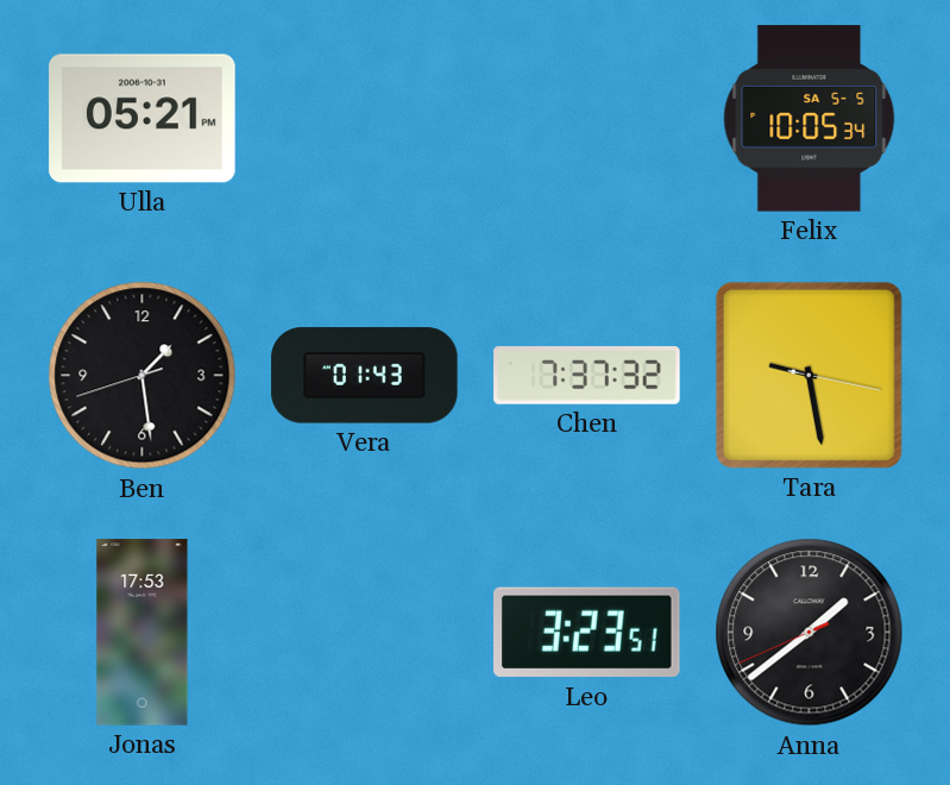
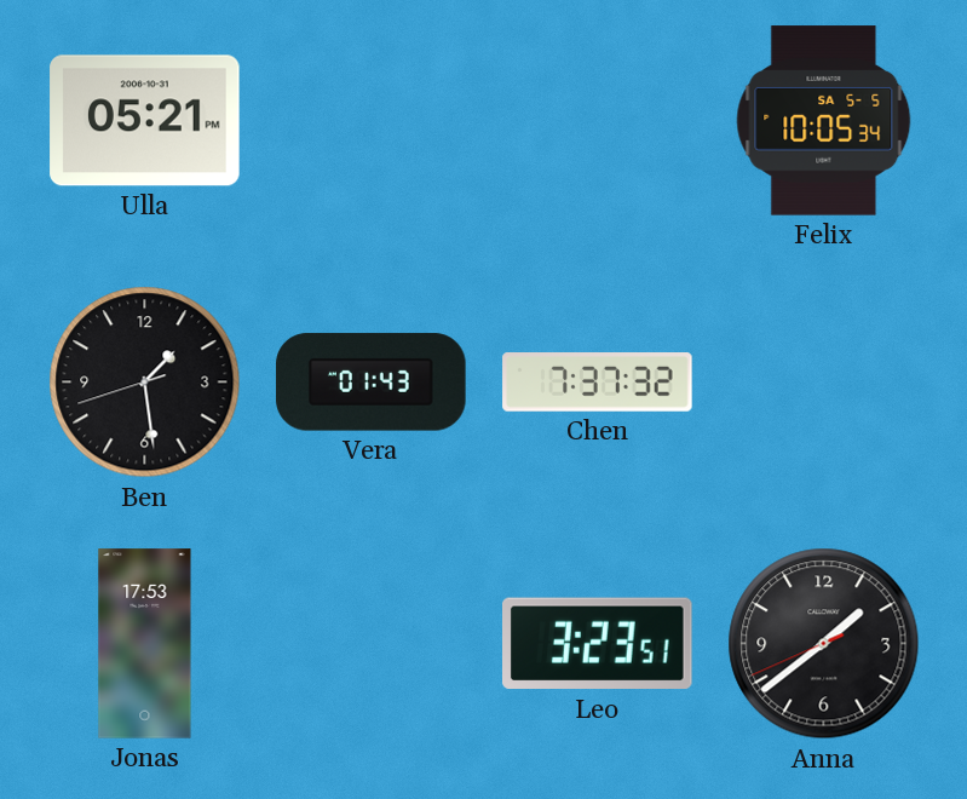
Tara: 9:28 -> none
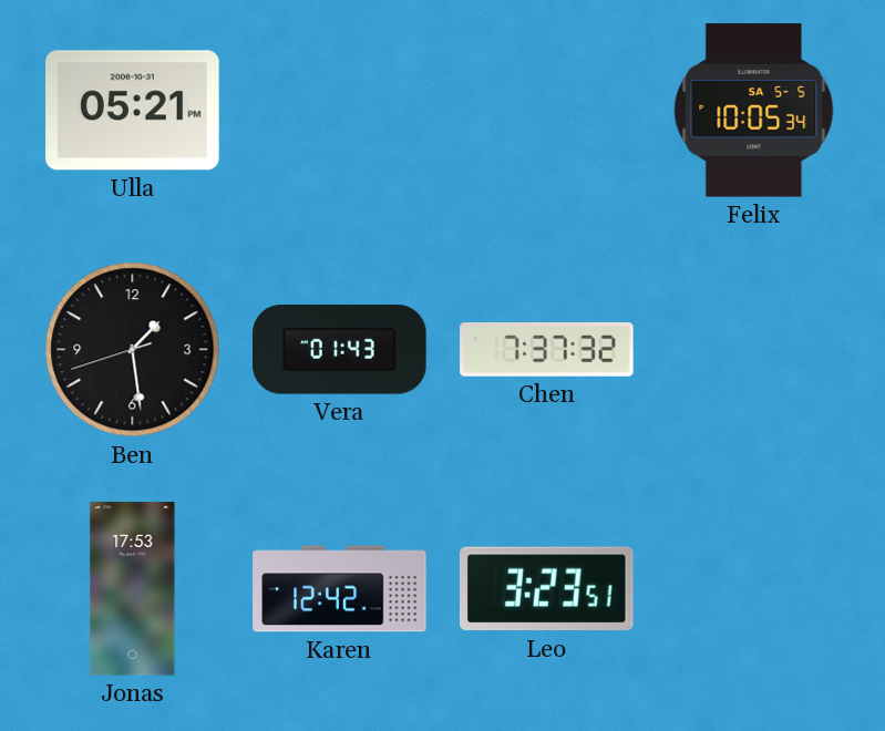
Karen: none -> 12:42
Anna: 1:38 -> none
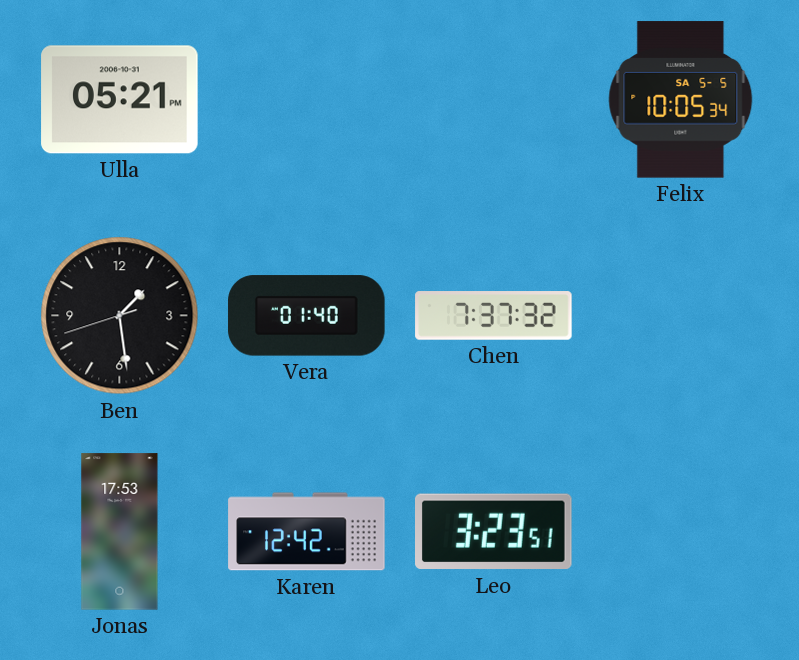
Vera: 01:43 -> 01:40
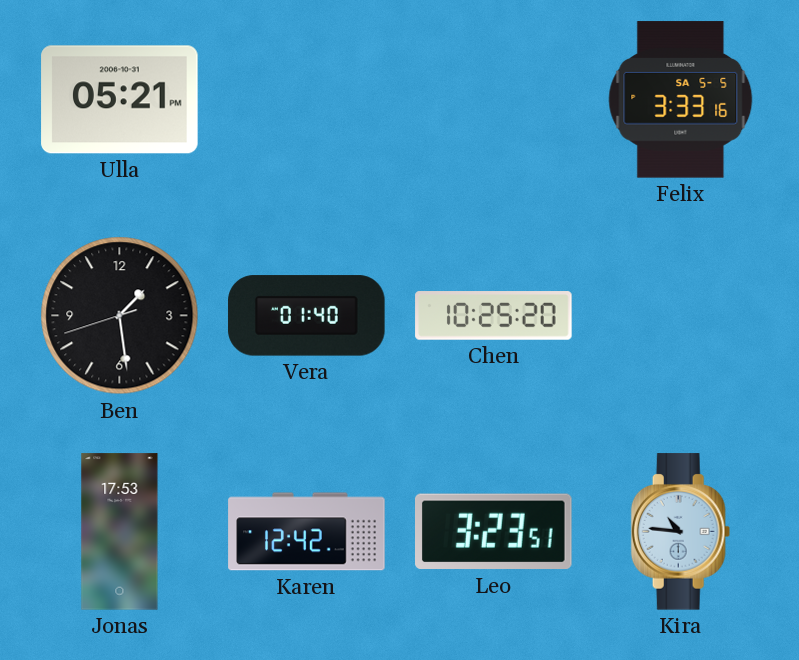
Felix: 10:05 -> 3:33
Chen: 7:37 -> 10:25
Kira: none -> 10:46
